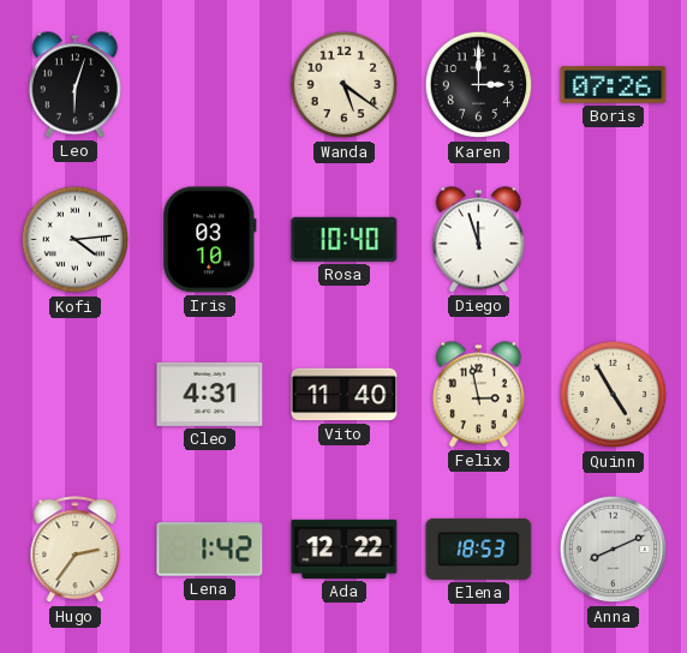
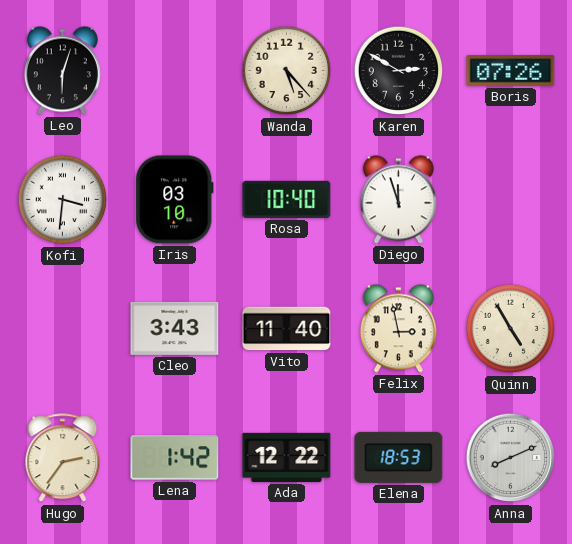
Wanda: 5:21 -> 5:23
Karen: 3:00 -> 2:50
Kofi: 4:14 -> 3:31
Cleo: 4:31 -> 3:43
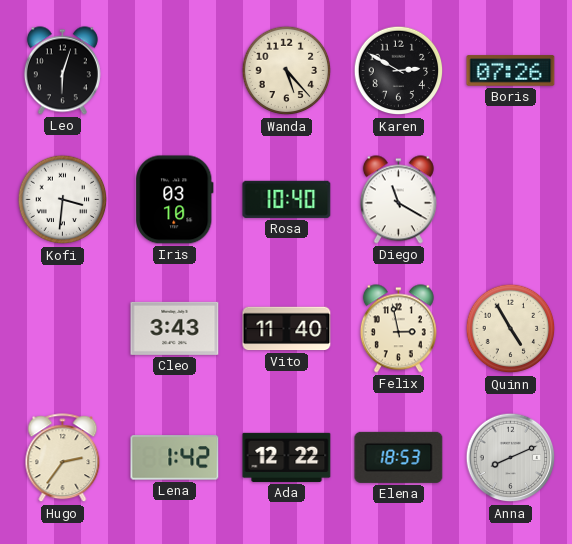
Diego: 11:57 -> 11:20
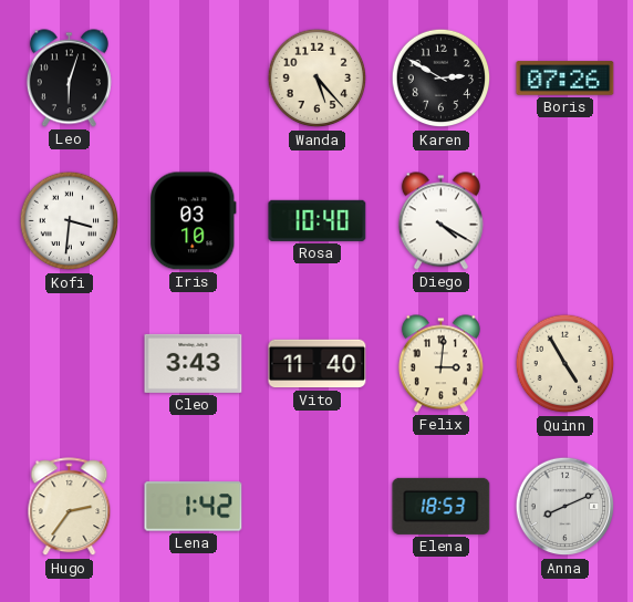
Diego: 11:20 -> 4:20
Felix: 2:58 -> 3:01
Ada: 12:22 -> none
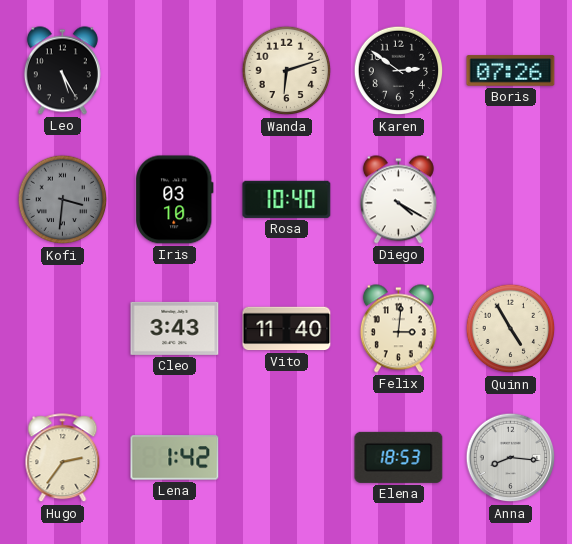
Leo: 6:03 -> 5:25
Wanda: 5:23 -> 6:12
Karen: 2:50 -> 2:51
Kofi dial: white -> grey
Anna: 8:11 -> 8:16
